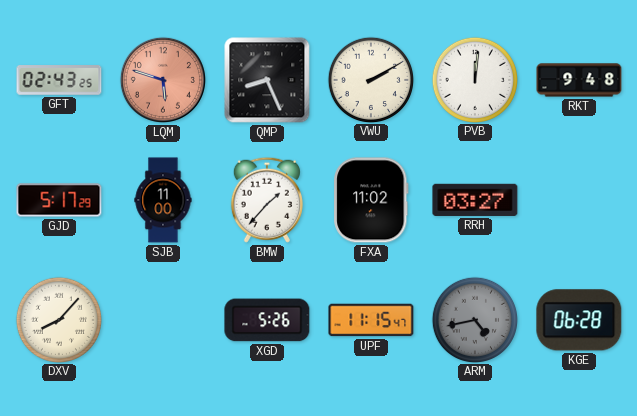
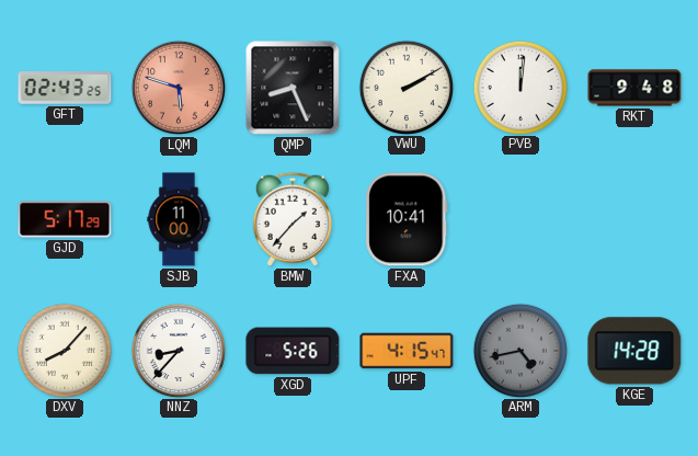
FXA: 11:02 -> 10:41
RRH: 03:27 -> none
NNZ: none -> 8:37
UPF: 11:15 -> 4:15
KGE: 06:28 -> 14:28
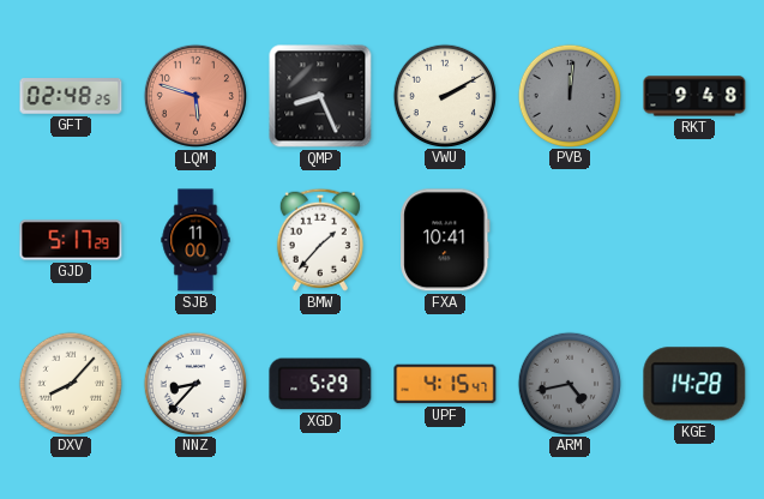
GFT: 02:43 -> 02:48
PVB dial: white -> grey
XGD: 5:26 -> 5:29
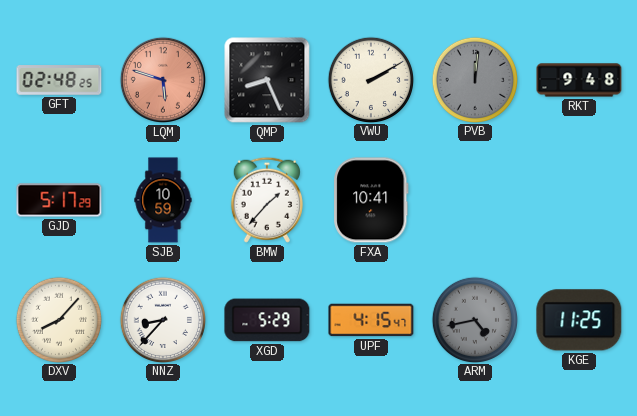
SJB: 11:00 -> 10:59
KGE: 14:28 -> 11:25
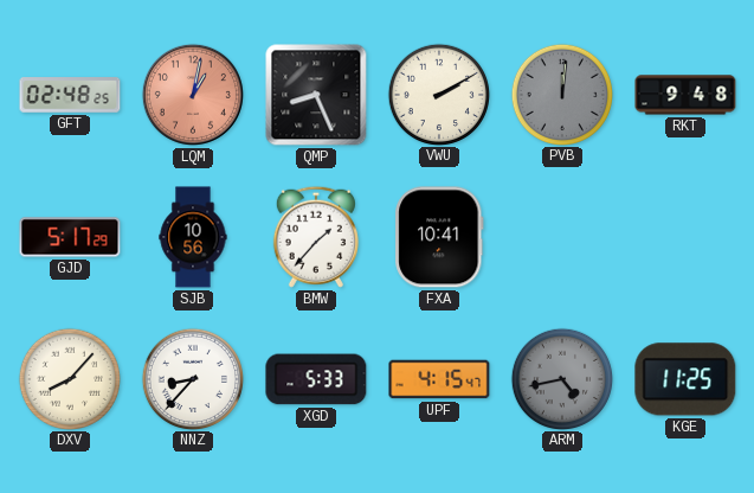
LQM: 5:48 -> 1:02
SJB: 10:59 -> 10:56
XGD: 5:29 -> 5:33
